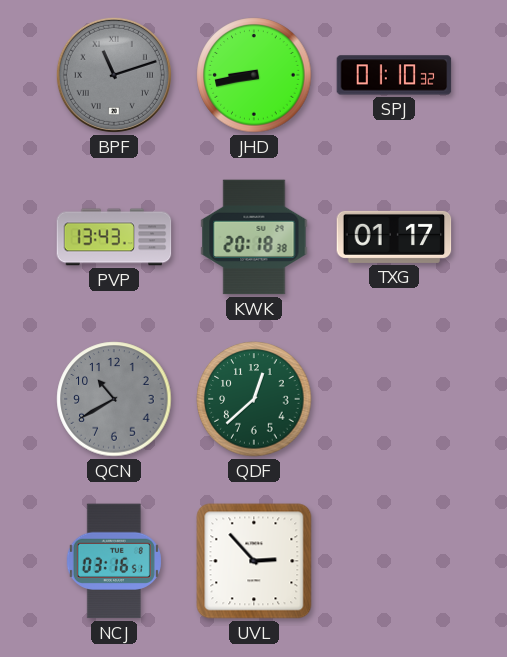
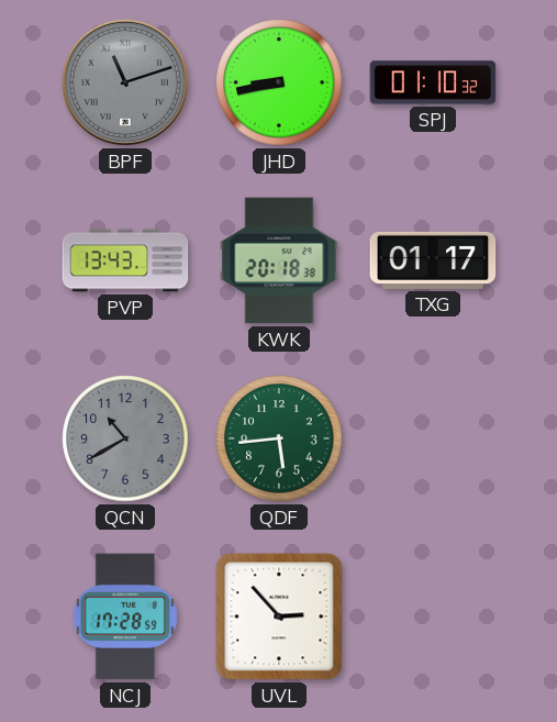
QDF: 12:38 -> 5:44
NCJ: 03:16 -> 17:28
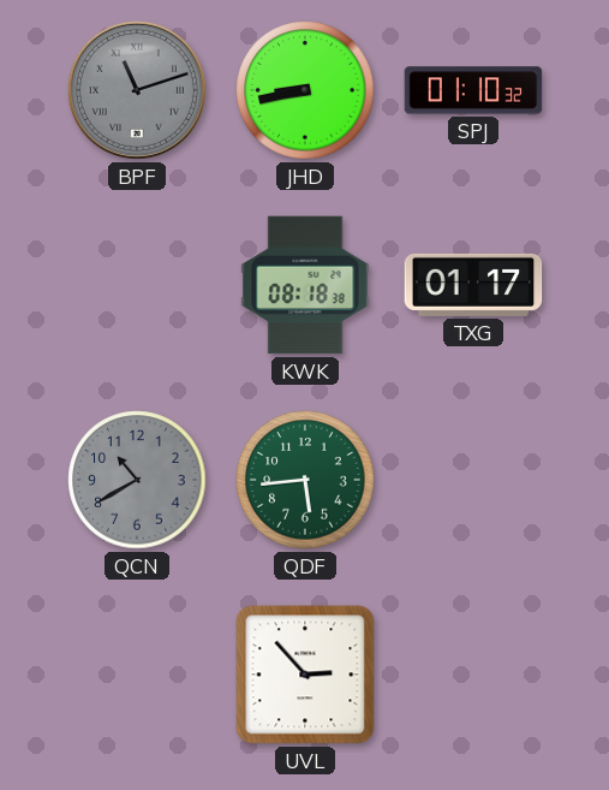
PVP: 13:43 -> none
KWK: 20:18 -> 08:18
NCJ: 17:28 -> none
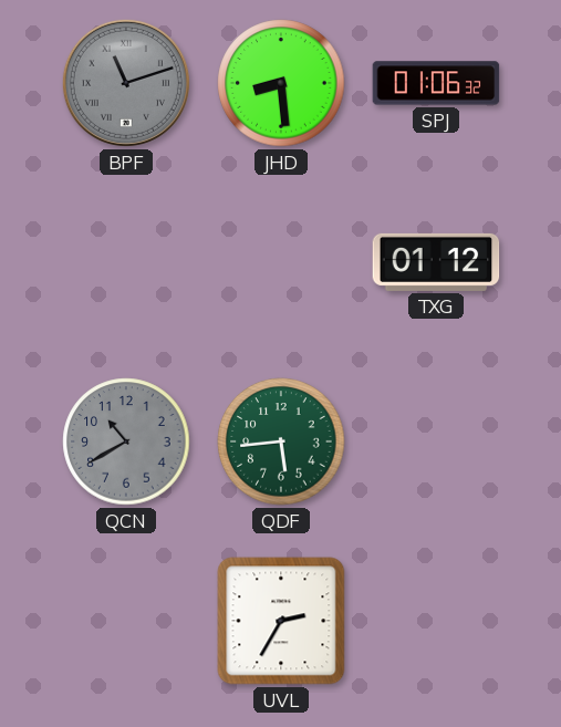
JHD: 8:43 -> 8:29
SPJ: 01:10 -> 01:06
KWK: 08:18 -> none
TXG: 01:17 -> 01:12
UVL: 2:53 -> 2:35
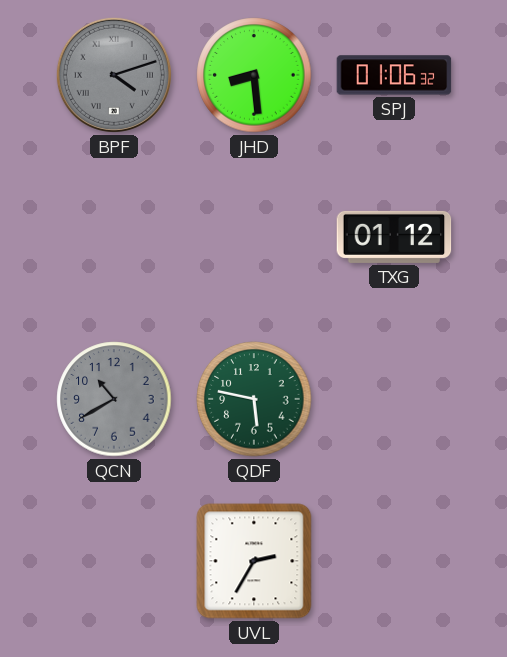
BPF: 11:12 -> 4:12
QDF: 5:44 -> 5:47
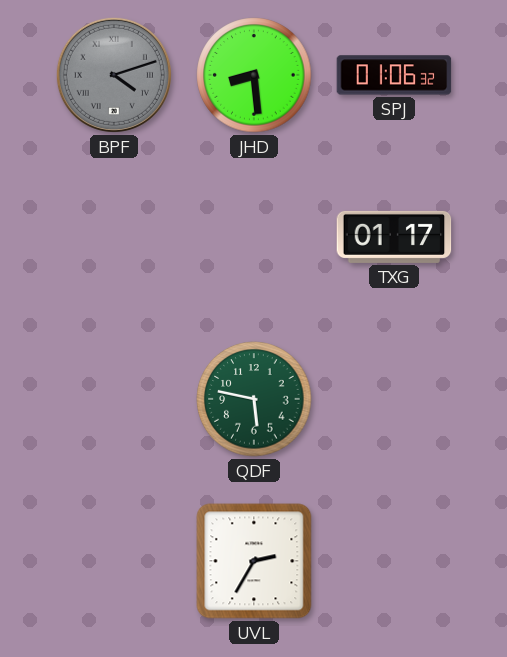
TXG: 01:12 -> 01:17
QCN: 10:40 -> none
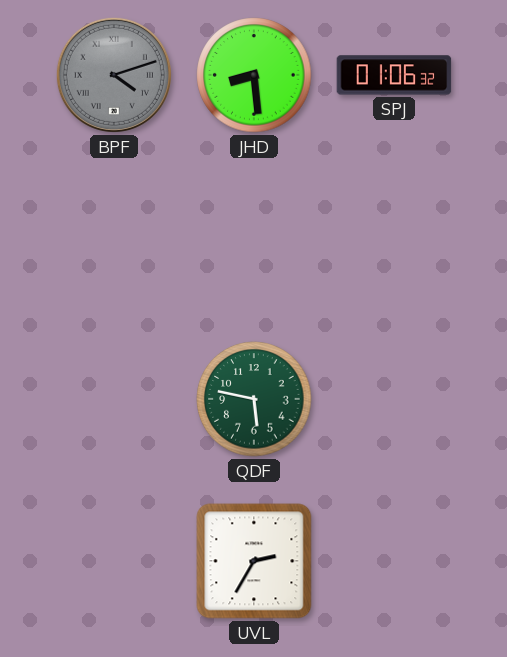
TXG: 01:17 -> none
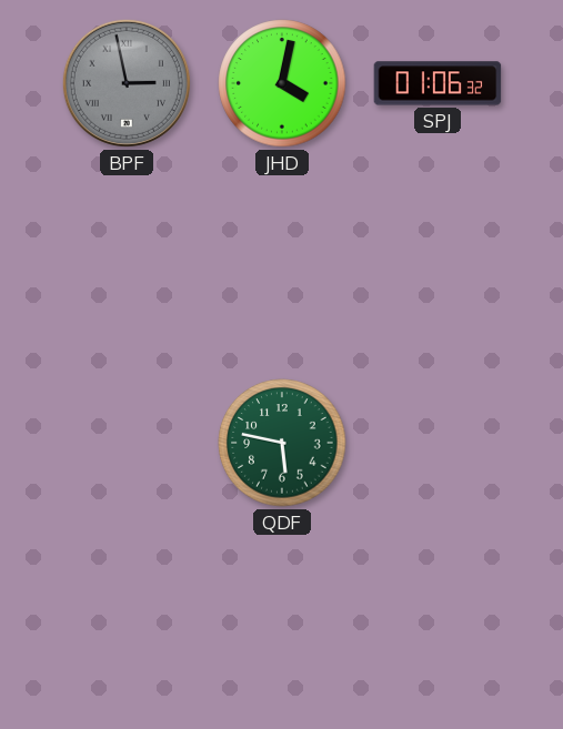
BPF: 4:12 -> 2:58
JHD: 8:29 -> 4:02
UVL: 2:35 -> none
